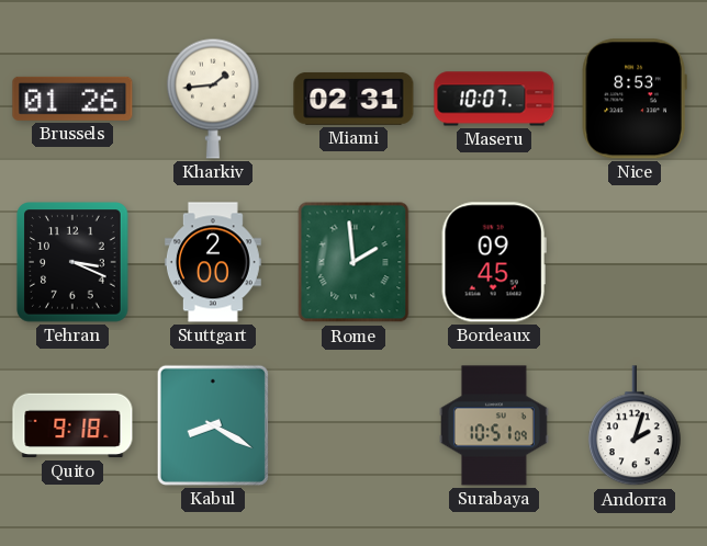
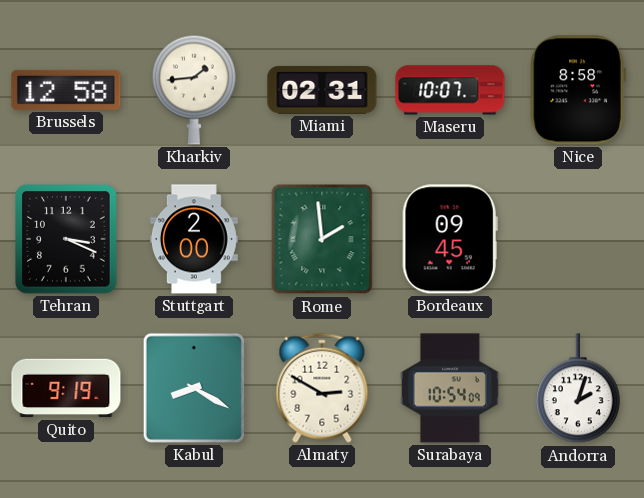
Brussels: 01:26 -> 12:58
Nice: 8:53 -> 8:58
Quito: 9:18 -> 9:19
Almaty: none -> 2:50
Surabaya: 10:51 -> 10:54
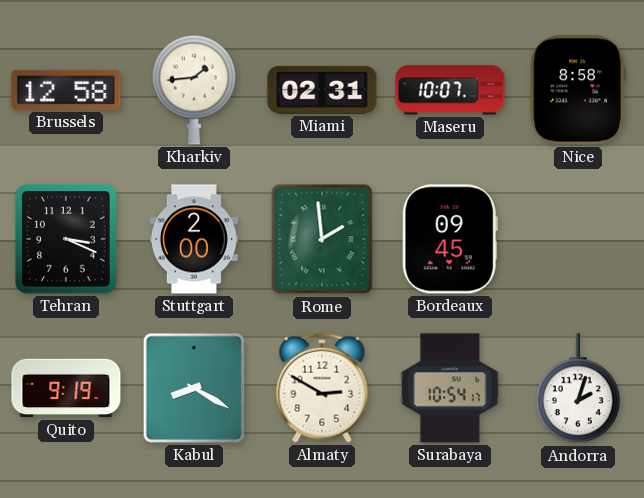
Surabaya: 10:54:09 -> 10:54:17
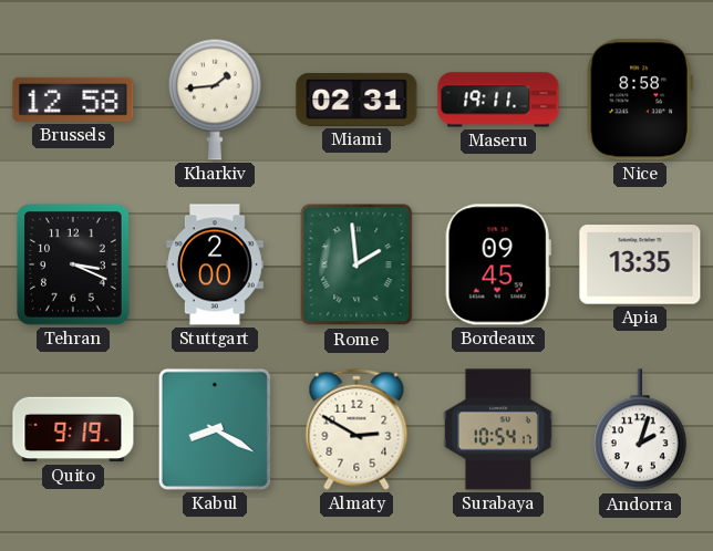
Maseru: 10:07 -> 19:11
Apia: none -> 13:35
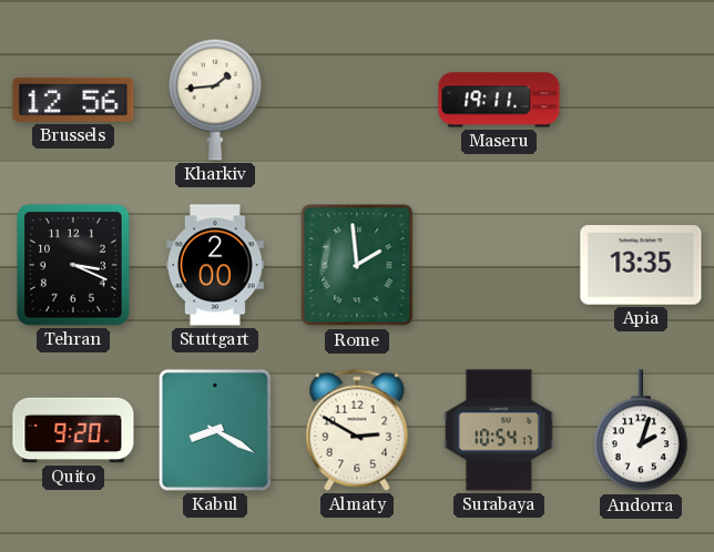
Brussels: 12:58 -> 12:56
Miami: 02:31 -> none
Nice: 8:58 -> none
Bordeaux: 09:45 -> none
Quito: 9:19 -> 9:20
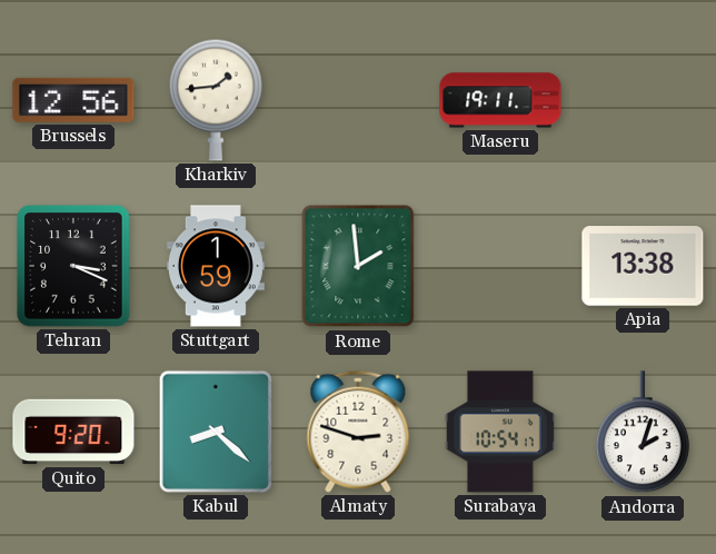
Stuttgart: 2:00 -> 1:59
Apia: 13:35 -> 13:38
Kabul: 8:20 -> 8:22
Almaty: 2:50 -> 2:48
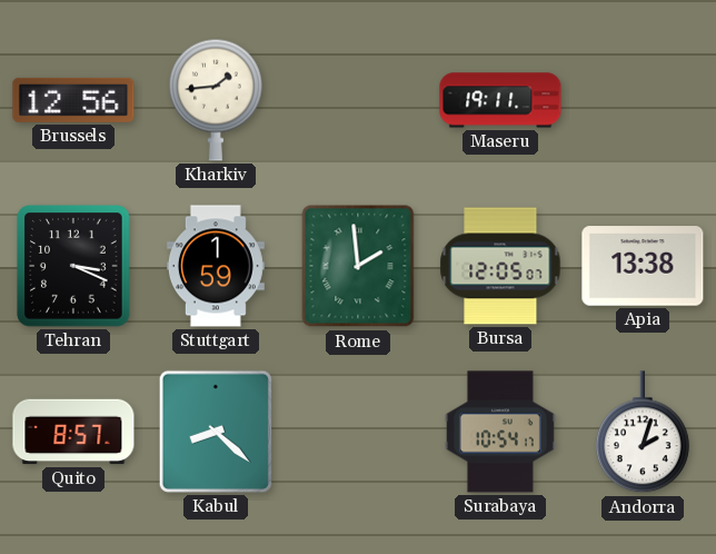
Bursa: none -> 12:05
Quito: 9:20 -> 8:57
Almaty: 2:48 -> none
